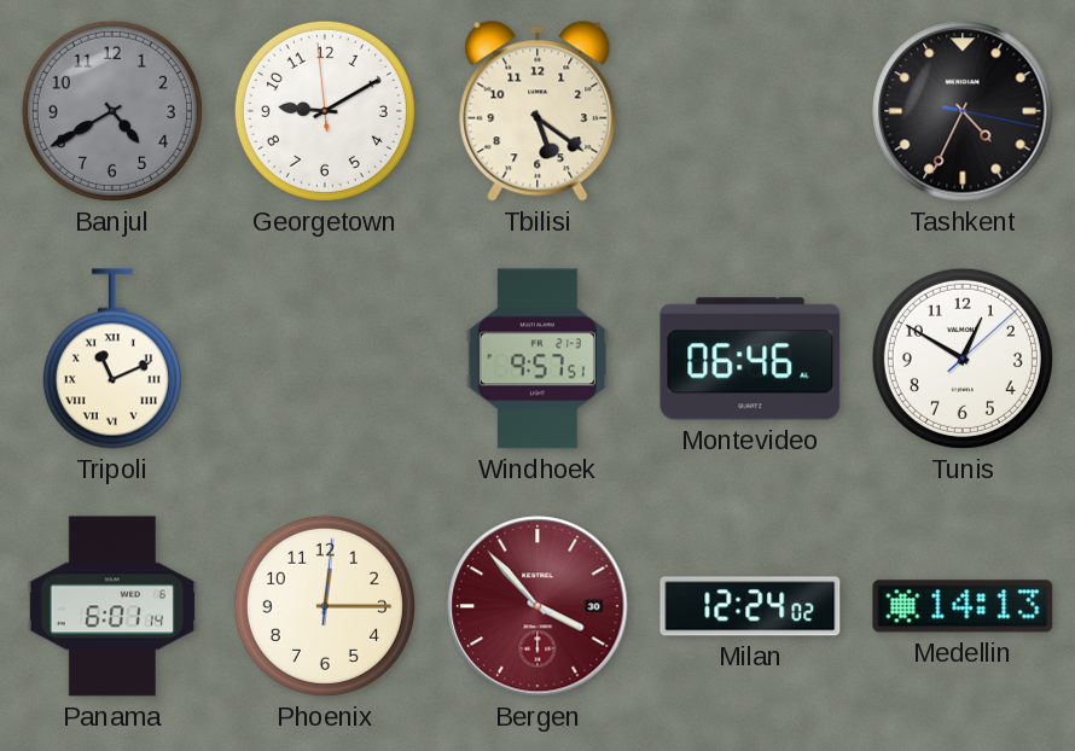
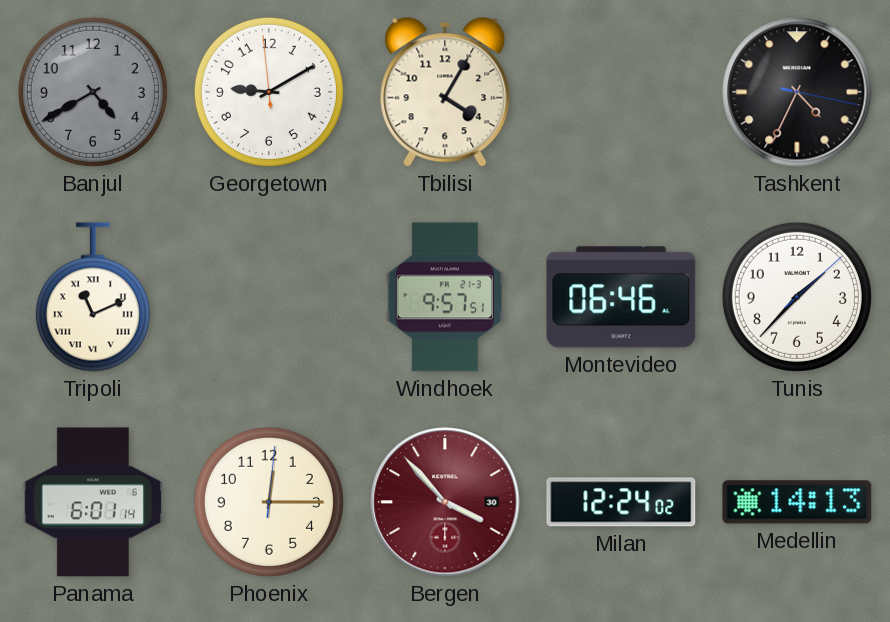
Tbilisi: 5:21 -> 4:05
Tunis: 12:50 -> 1:37
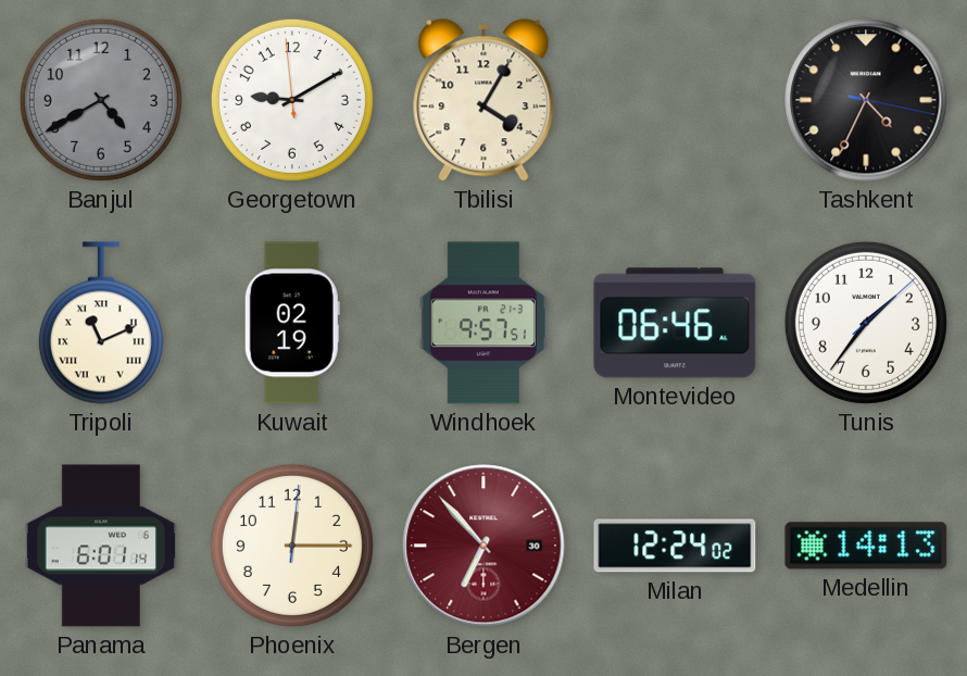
Kuwait: none -> 02:19
Tunis: 1:37 -> 1:36
Bergen: 3:53 -> 6:53
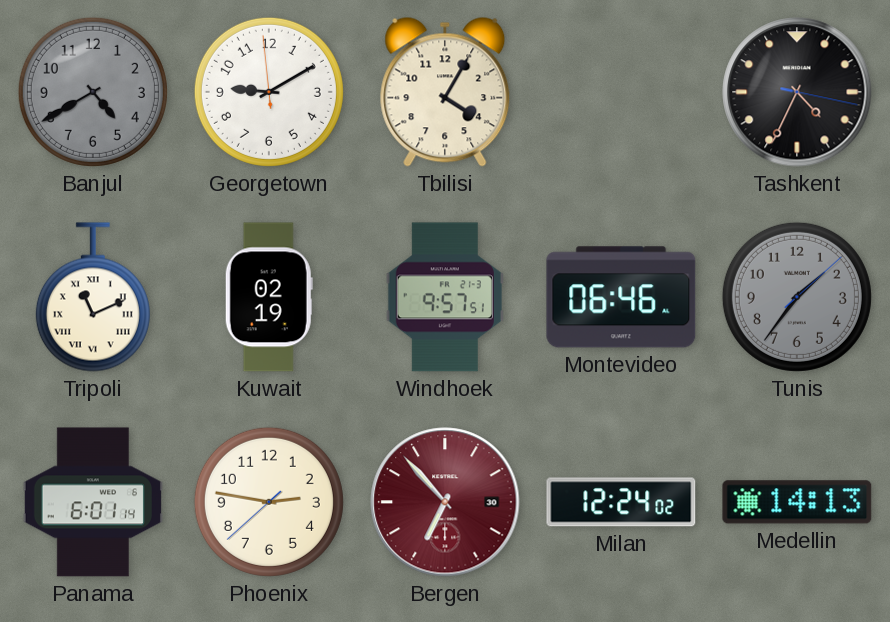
Tunis dial: white -> grey
Phoenix: 12:15 -> 2:46
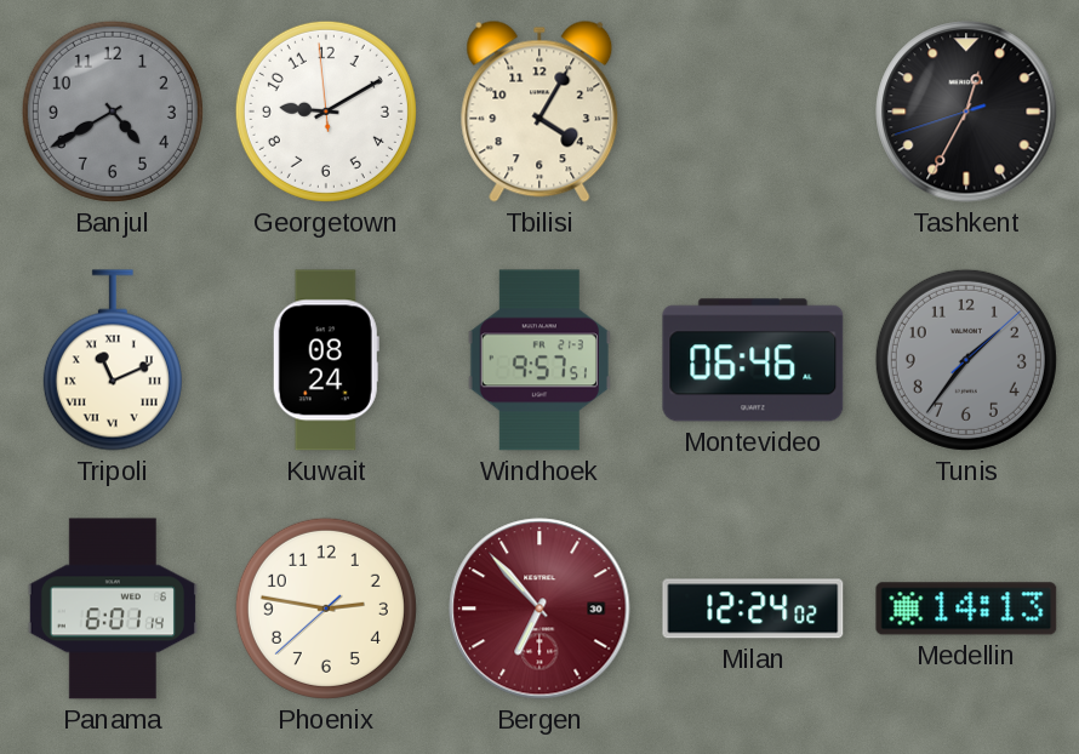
Tashkent: 4:34 -> 12:34
Kuwait: 02:19 -> 08:24
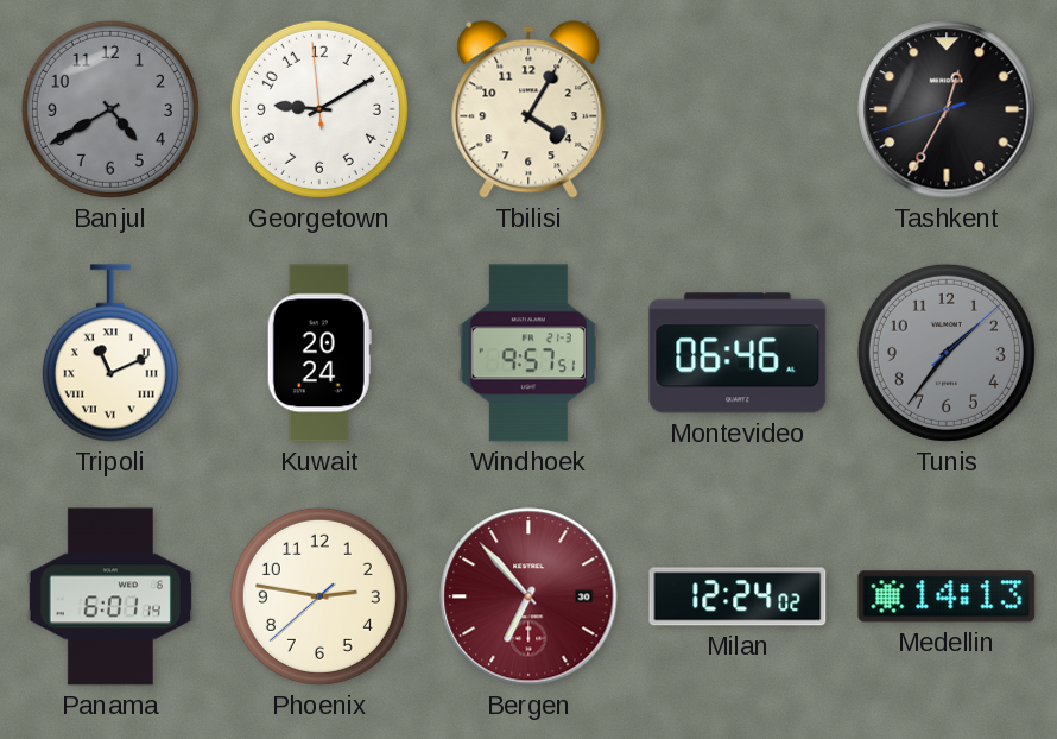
Kuwait: 08:24 -> 20:24
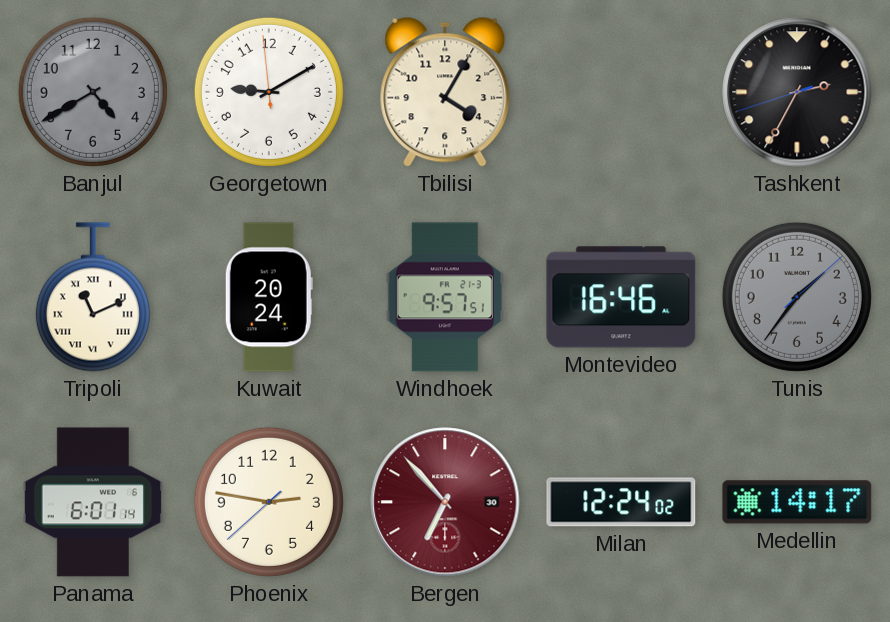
Tashkent: 12:34 -> 2:34
Montevideo: 06:46 -> 16:46
Medellin: 14:13 -> 14:17
